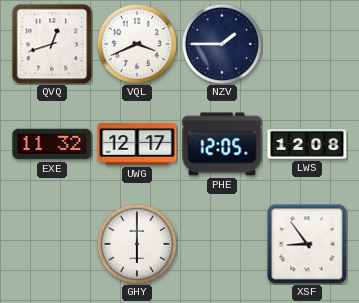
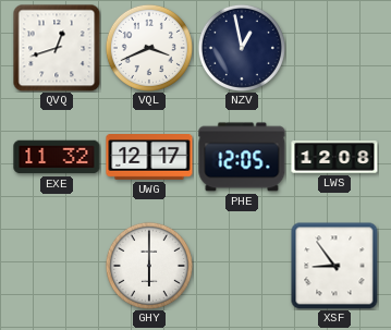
NZV: 1:45 -> 12:58
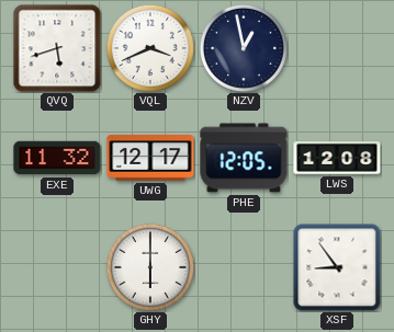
QVQ: 12:42 -> 5:42
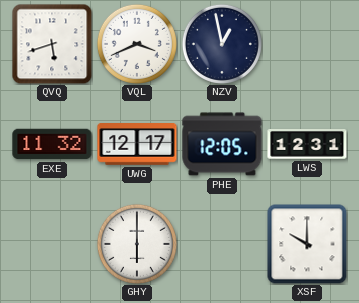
LWS: 12:08 -> 12:31
XSF: 8:54 -> 10:00
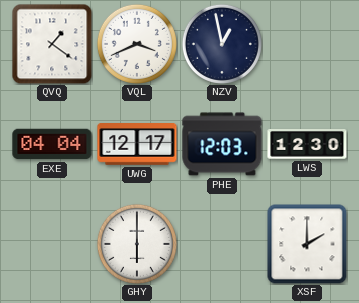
QVQ: 5:42 -> 1:21
EXE: 11:32 -> 04:04
PHE: 12:05 -> 12:03
LWS: 12:31 -> 12:30
XSF: 10:00 -> 2:00
